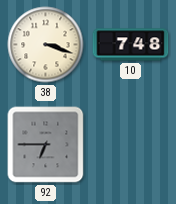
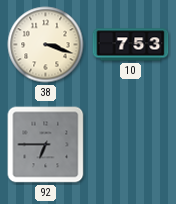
10: 7:48 -> 7:53
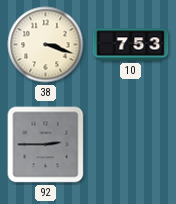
92: 6:45 -> 2:45
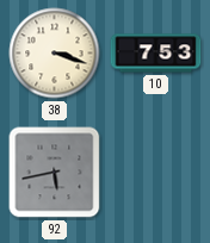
92: 2:45 -> 5:43
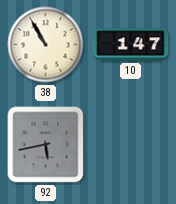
38: 3:18 -> 10:55
10: 7:53 -> 1:47
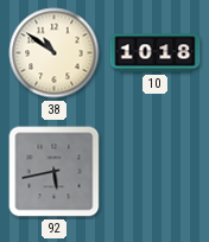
38: 10:55 -> 10:51
10: 1:47 -> 10:18
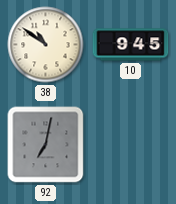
10: 10:18 -> 9:45
92: 5:43 -> 7:02
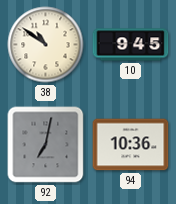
94: none -> 10:36
